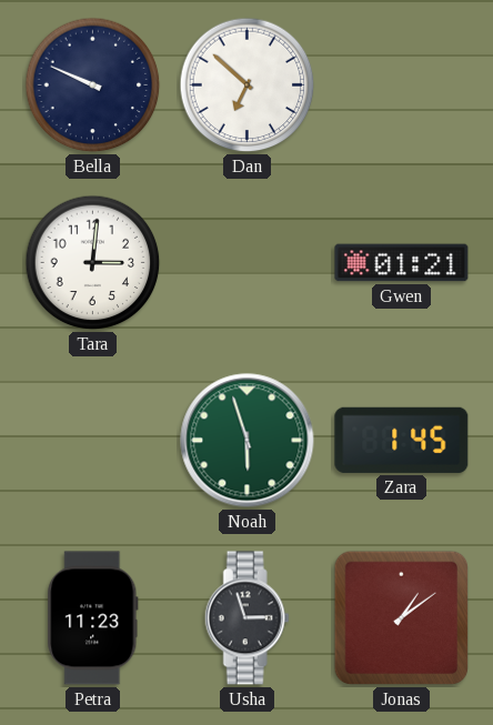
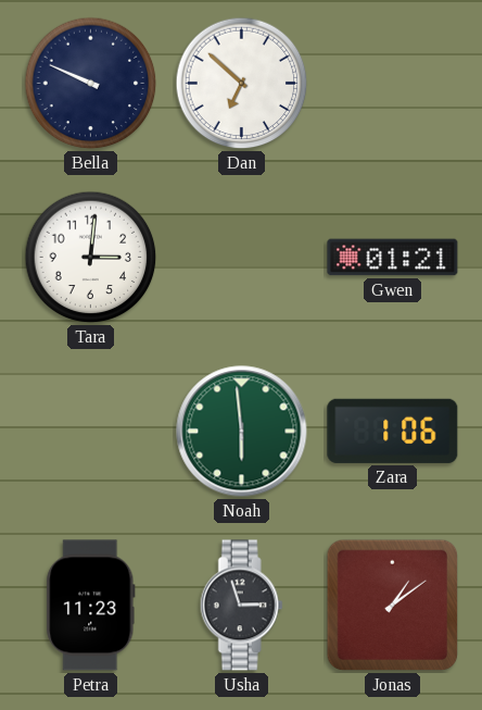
Noah: 5:57 -> 5:59
Zara: 1:45 -> 1:06
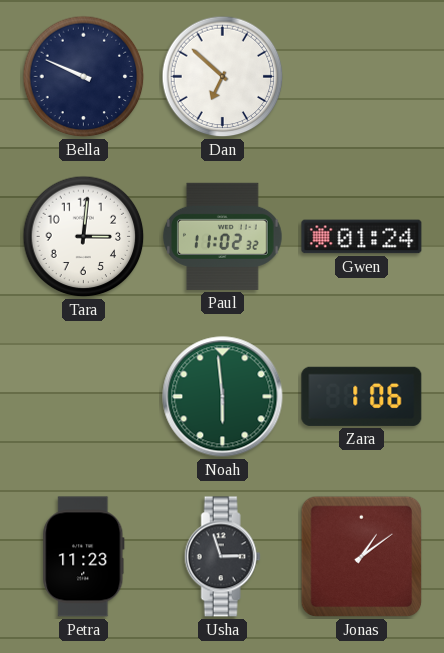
Paul: none -> 11:02
Gwen: 01:21 -> 01:24
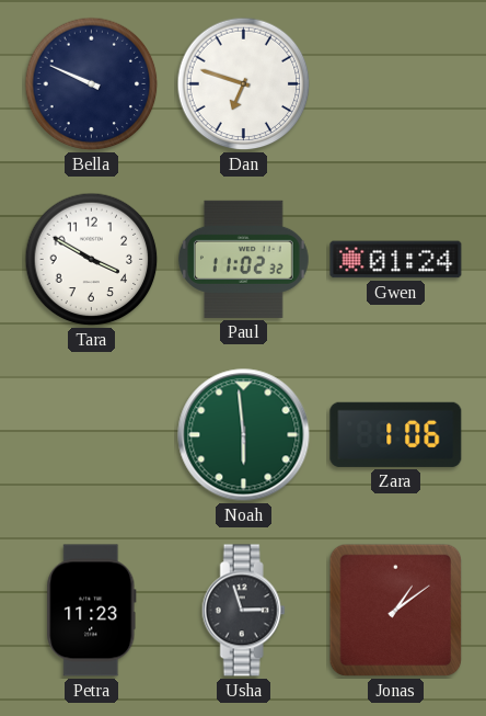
Dan: 6:52 -> 6:48
Tara: 3:01 -> 3:50
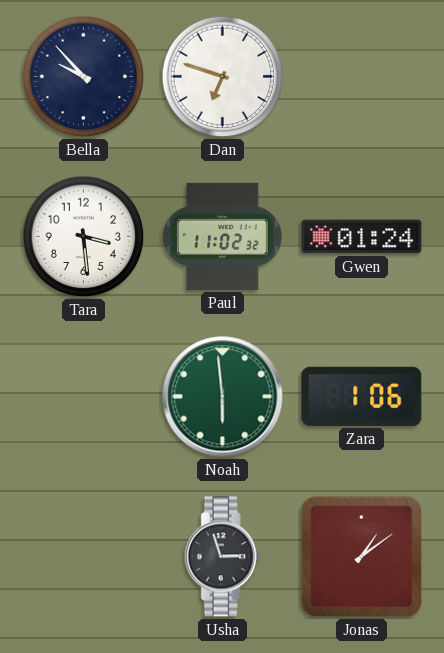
Bella: 9:49 -> 9:53
Tara: 3:50 -> 3:29
Petra: 11:23 -> none
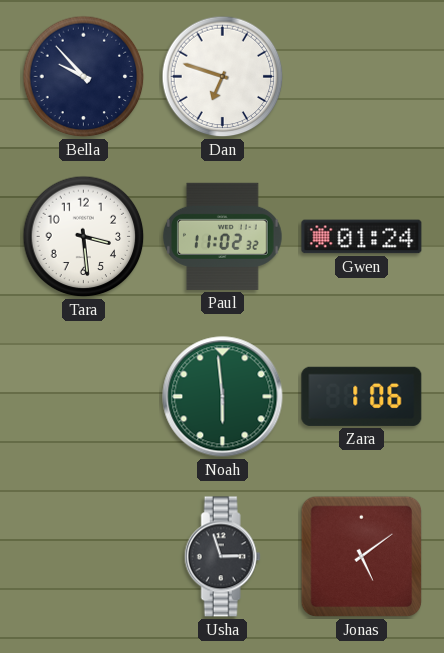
Jonas: 1:09 -> 5:09
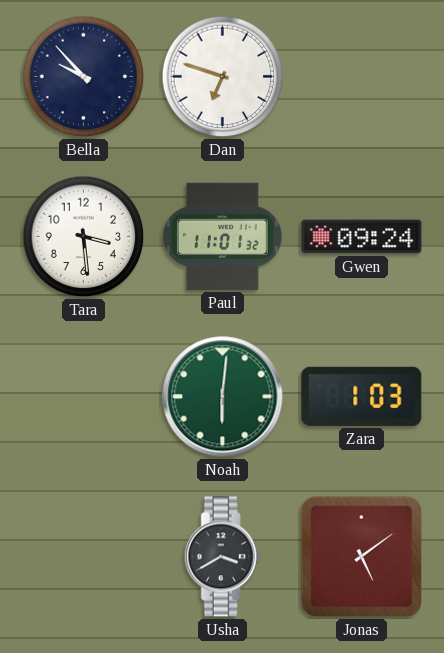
Paul: 11:02 -> 11:01
Gwen: 01:24 -> 09:24
Noah: 5:59 -> 6:01
Zara: 1:06 -> 1:03
Usha: 2:57 -> 3:40
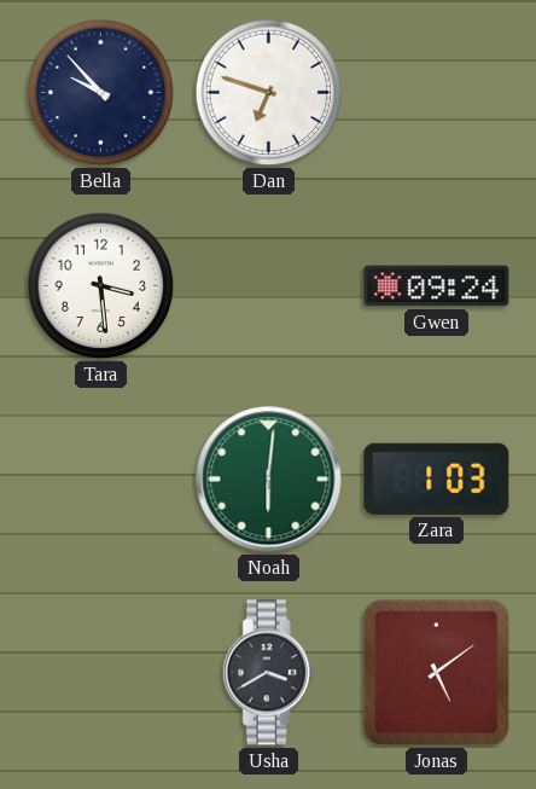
Paul: 11:01 -> none
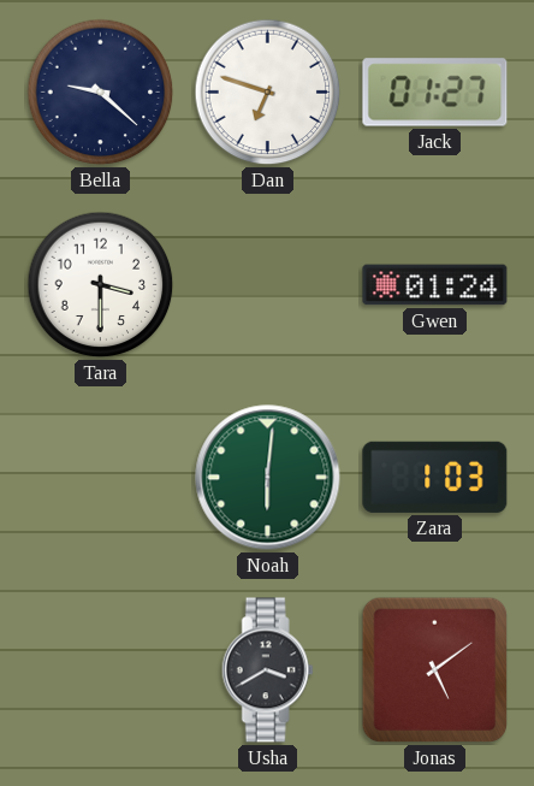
Bella: 9:53 -> 9:22
Jack: none -> 01:27
Tara: 3:29 -> 3:30
Gwen: 09:24 -> 01:24
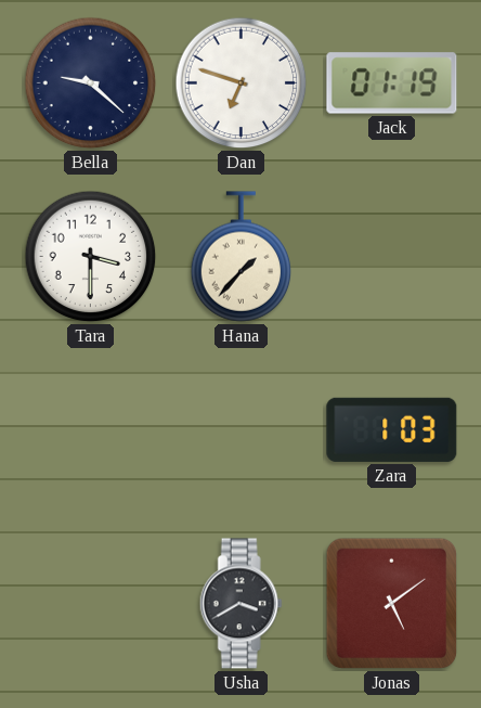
Jack: 01:27 -> 01:19
Hana: none -> 1:37
Gwen: 01:24 -> none
Noah: 6:01 -> none
